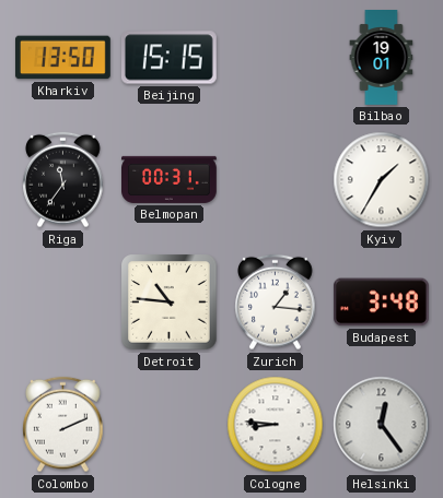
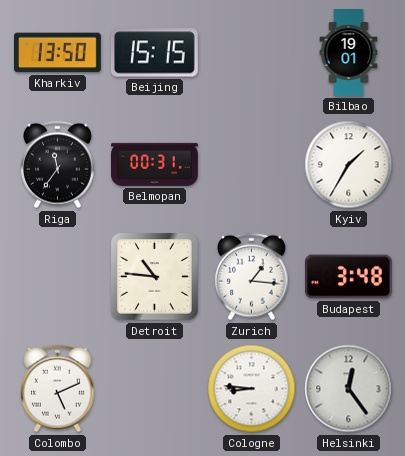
Colombo: 2:11 -> 5:11
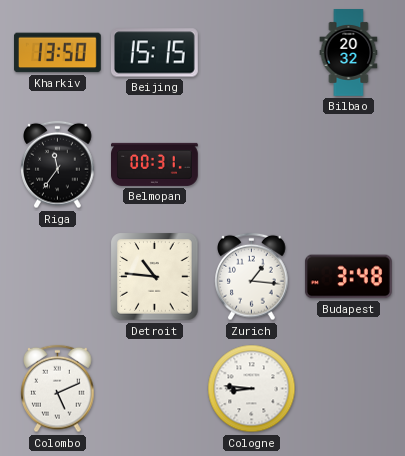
Bilbao: 19:01 -> 20:32
Kyiv: 1:35 -> none
Helsinki: 12:24 -> none
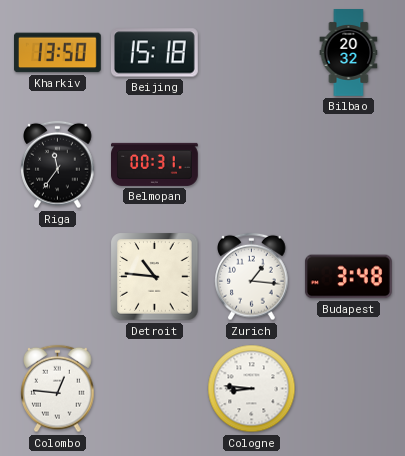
Beijing: 15:15 -> 15:18
Colombo: 5:11 -> 12:46
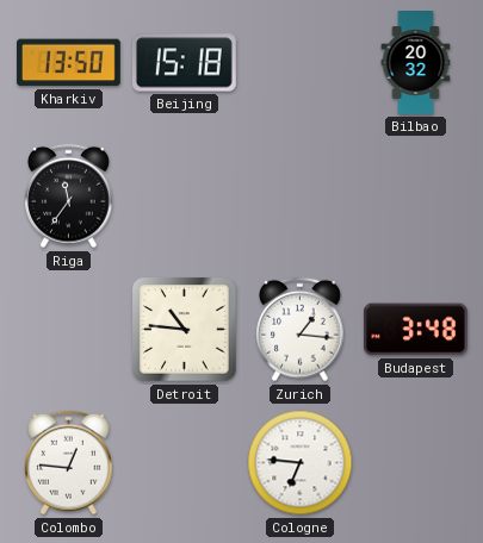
Belmopan: 00:31 -> none
Cologne: 8:46 -> 6:46
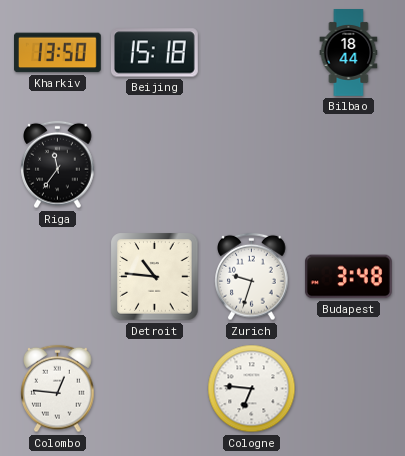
Bilbao: 20:32 -> 18:44
Zurich: 1:16 -> 9:33
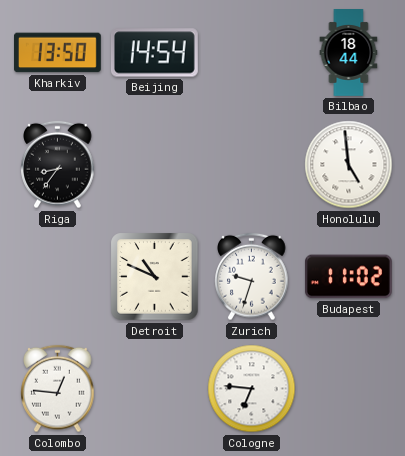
Beijing: 15:18 -> 14:54
Riga: 11:36 -> 8:36
Honolulu: none -> 4:59
Detroit: 10:46 -> 10:49
Budapest: 3:48 -> 11:02
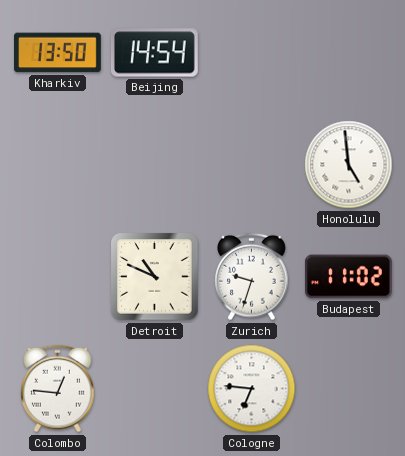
Bilbao: 18:44 -> none
Riga: 8:36 -> none
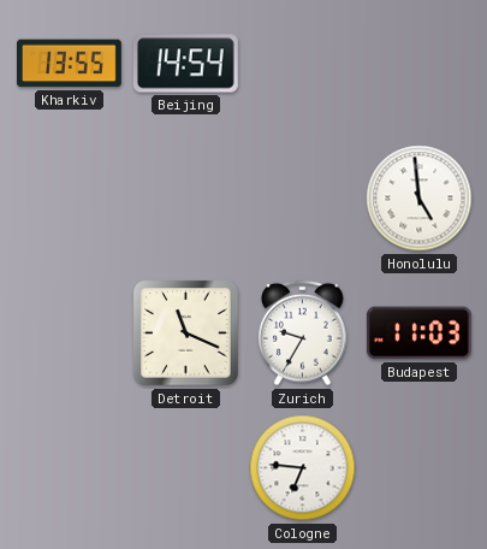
Kharkiv: 13:50 -> 13:55
Detroit: 10:49 -> 11:19
Zurich: 9:33 -> 9:35
Budapest: 11:02 -> 11:03
Colombo: 12:46 -> none
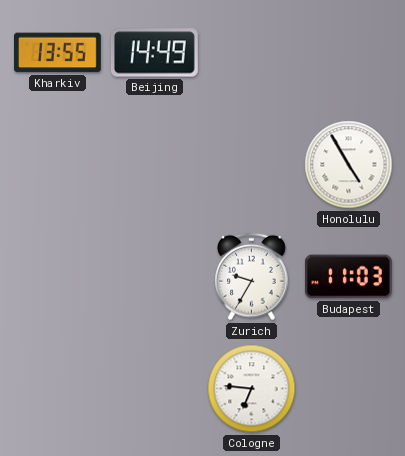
Beijing: 14:54 -> 14:49
Honolulu: 4:59 -> 4:55
Detroit: 11:19 -> none
